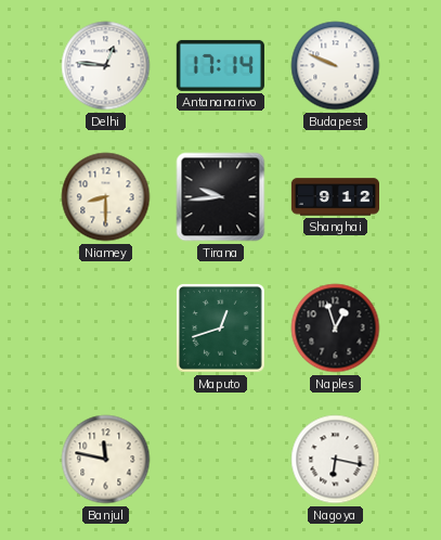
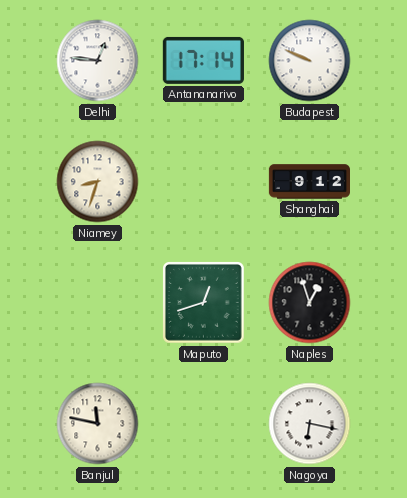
Niamey: 8:30 -> 8:33
Tirana: 9:44 -> none
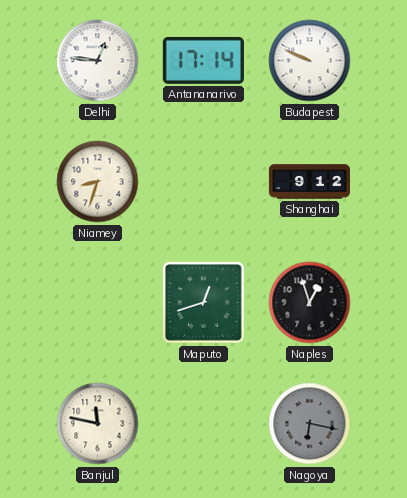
Nagoya dial: white -> grey
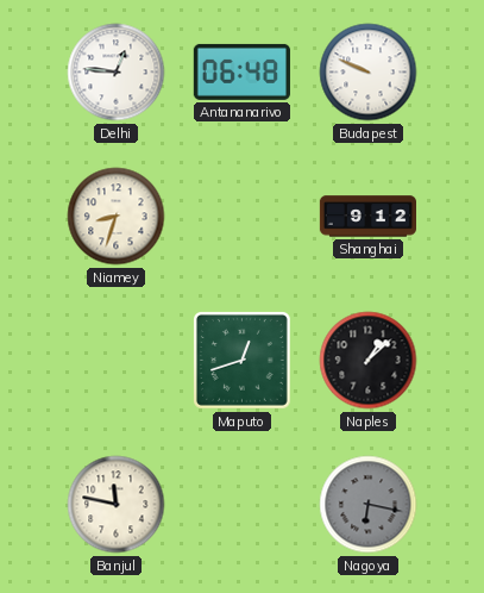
Antananarivo: 17:14 -> 06:48
Naples: 12:57 -> 1:08
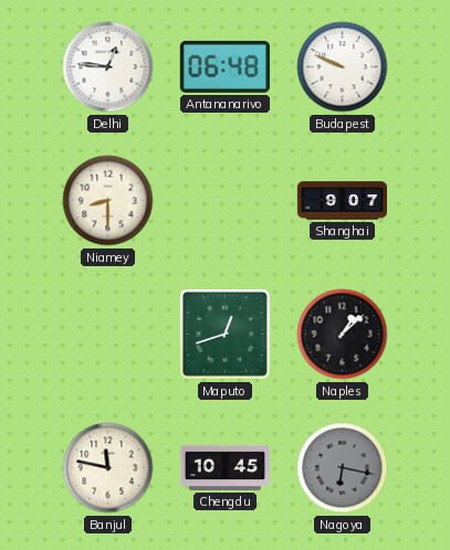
Niamey: 8:33 -> 8:30
Shanghai: 9:12 -> 9:07
Chengdu: none -> 10:45
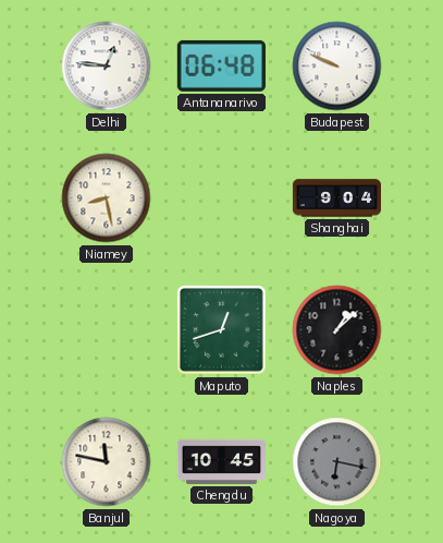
Niamey: 8:30 -> 8:28
Shanghai: 9:07 -> 9:04
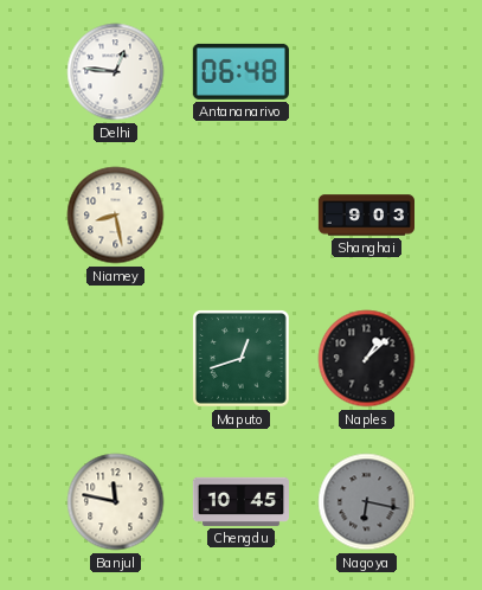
Budapest: 9:49 -> none
Shanghai: 9:04 -> 9:03
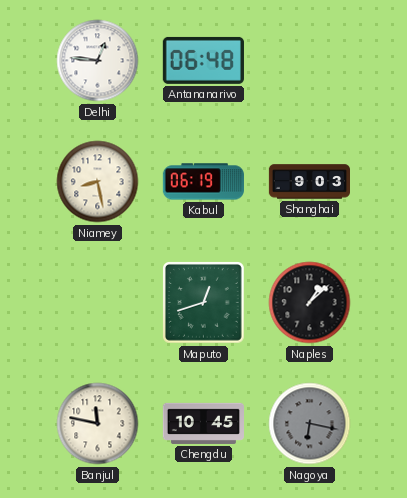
Kabul: none -> 06:19
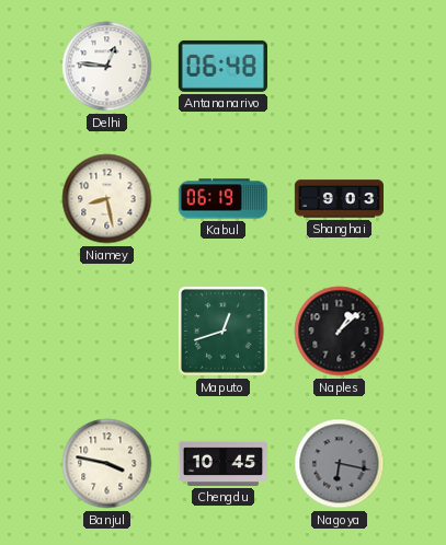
Banjul: 11:47 -> 3:47
